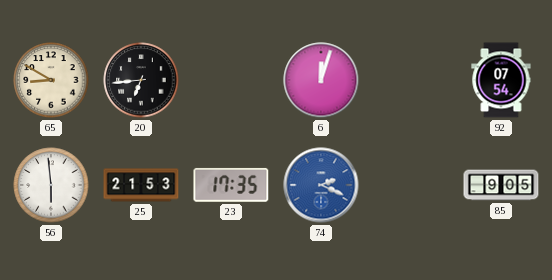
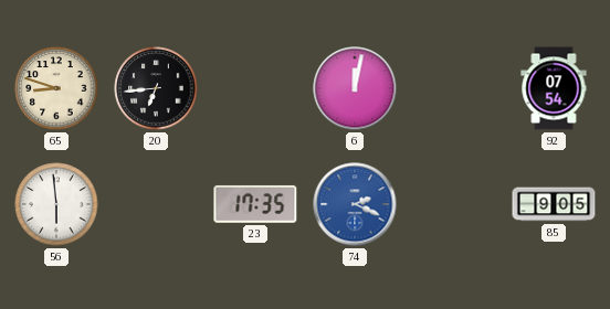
65: 8:50 -> 8:48
6: 12:03 -> 12:02
25: 21:53 -> none
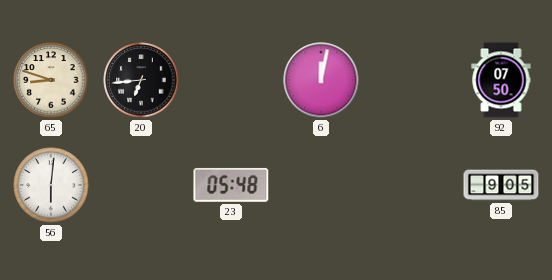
92: 07:54 -> 07:50
56: 5:59 -> 6:01
23: 17:35 -> 05:48
74: 2:19 -> none
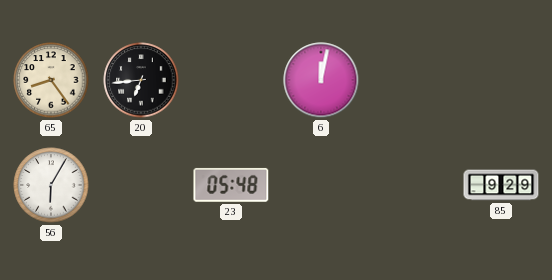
65: 8:48 -> 8:24
92: 07:50 -> none
56: 6:01 -> 6:05
85: 9:05 -> 9:29
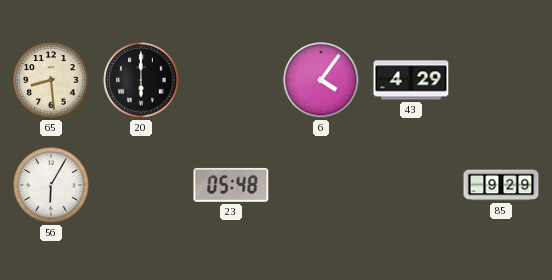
65: 8:24 -> 8:29
20: 6:44 -> 6:00
6: 12:02 -> 4:06
43: none -> 4:29
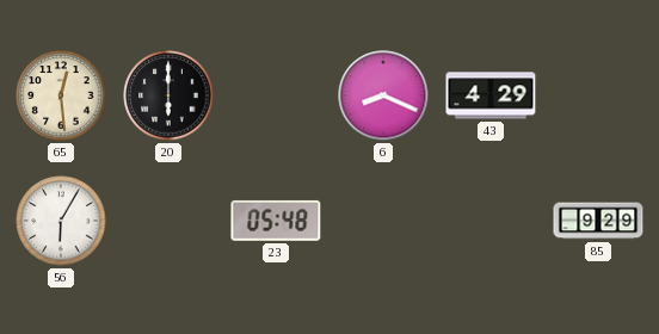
65: 8:29 -> 12:29
6: 4:06 -> 8:19
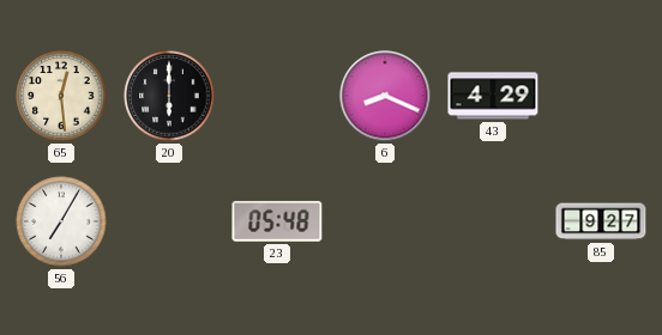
56: 6:05 -> 7:05
85: 9:29 -> 9:27
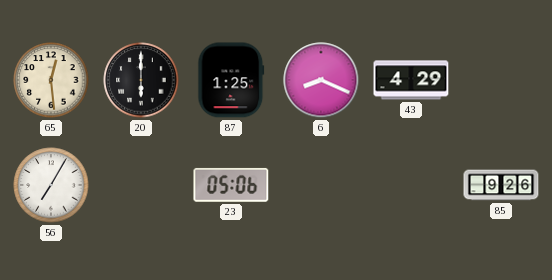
87: none -> 1:25
23: 05:48 -> 05:06
85: 9:27 -> 9:26
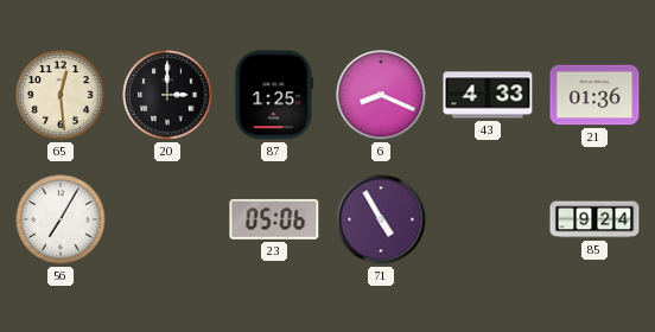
20: 6:00 -> 3:00
43: 4:29 -> 4:33
21: none -> 01:36
71: none -> 4:55
85: 9:26 -> 9:24
